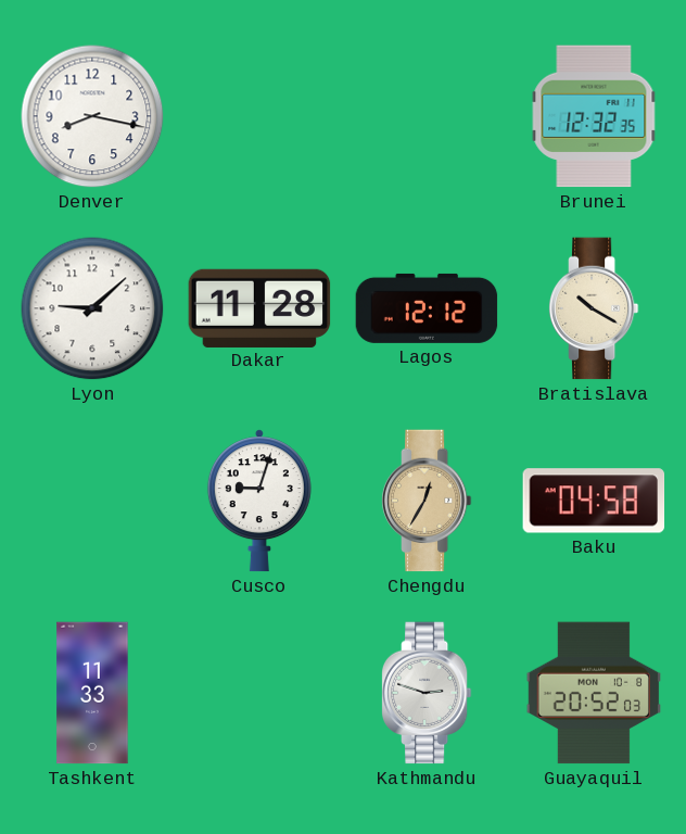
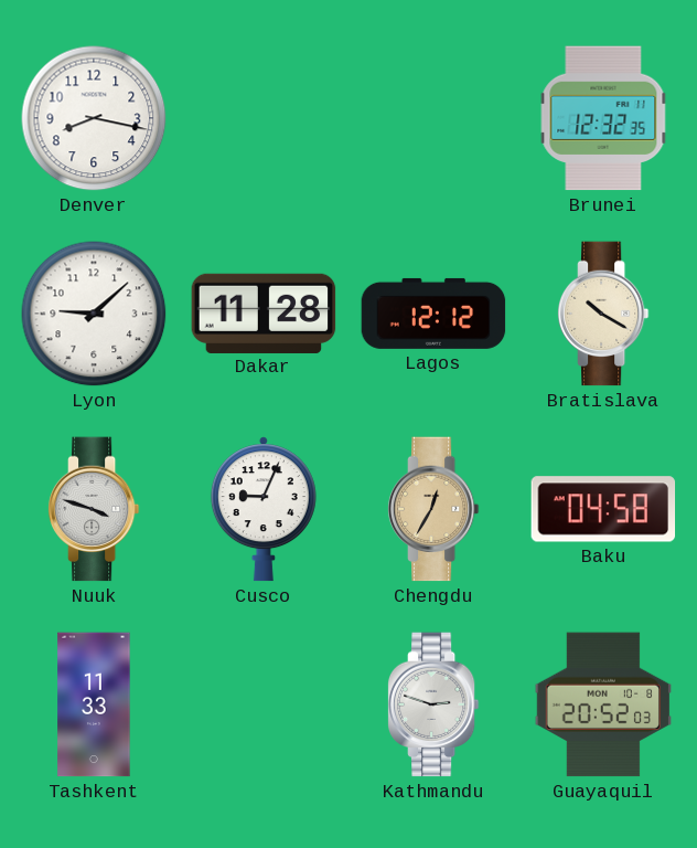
Nuuk: none -> 3:48
Cusco: 9:03 -> 9:04
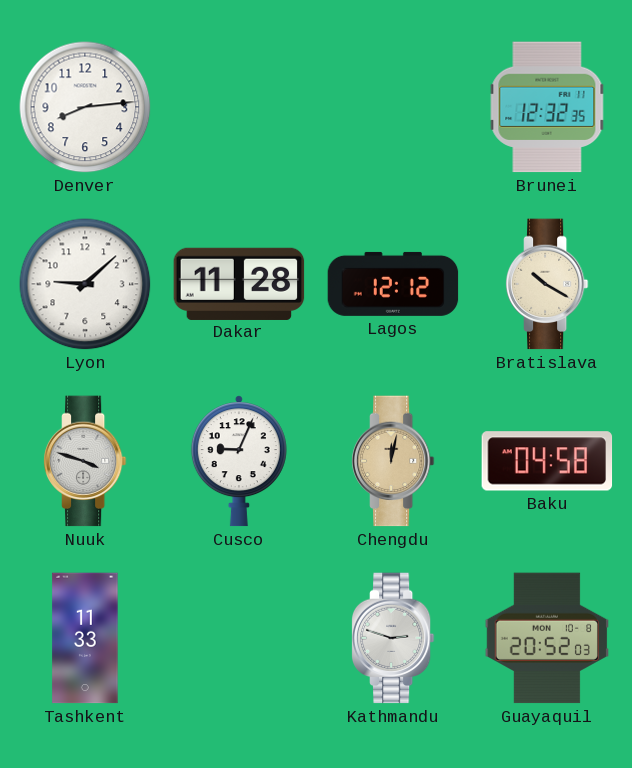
Denver: 8:17 -> 8:14
Chengdu: 12:35 -> 12:02
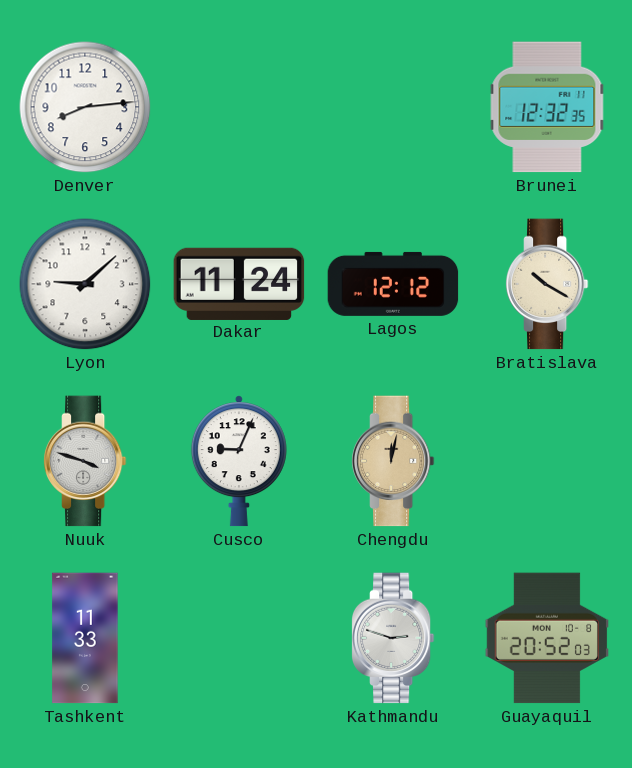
Dakar: 11:28 -> 11:24
Baku: 04:58 -> none
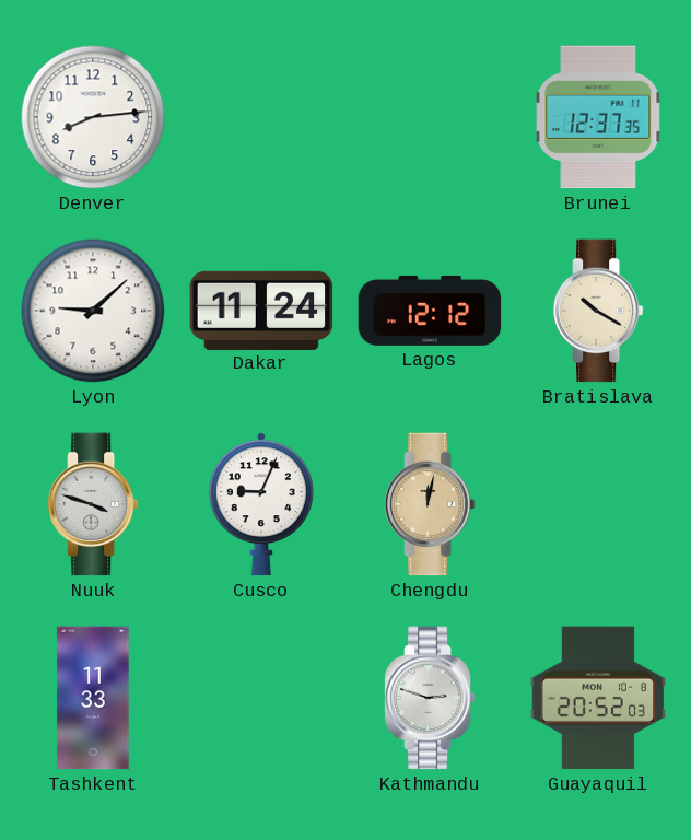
Brunei: 12:32 -> 12:37
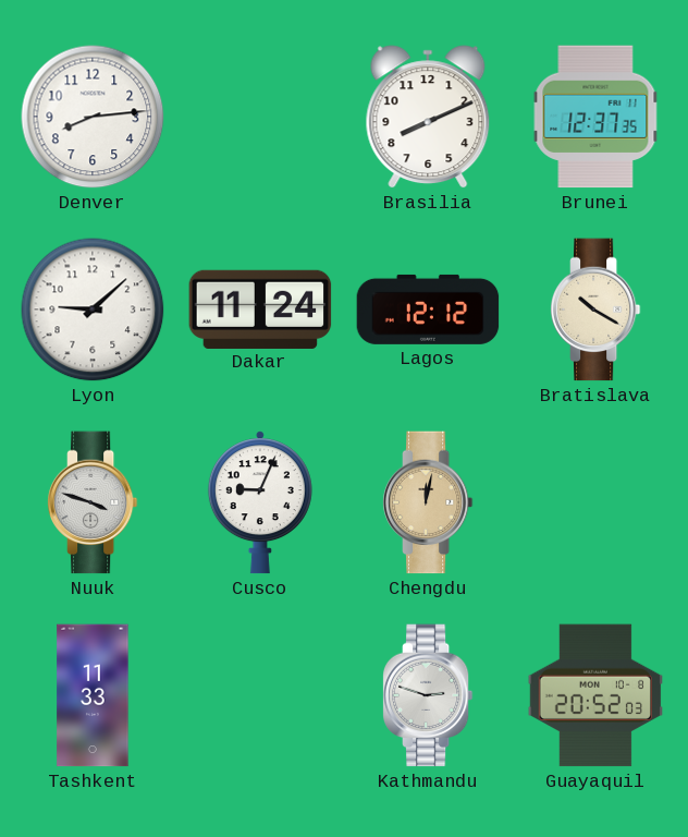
Brasilia: none -> 8:11
